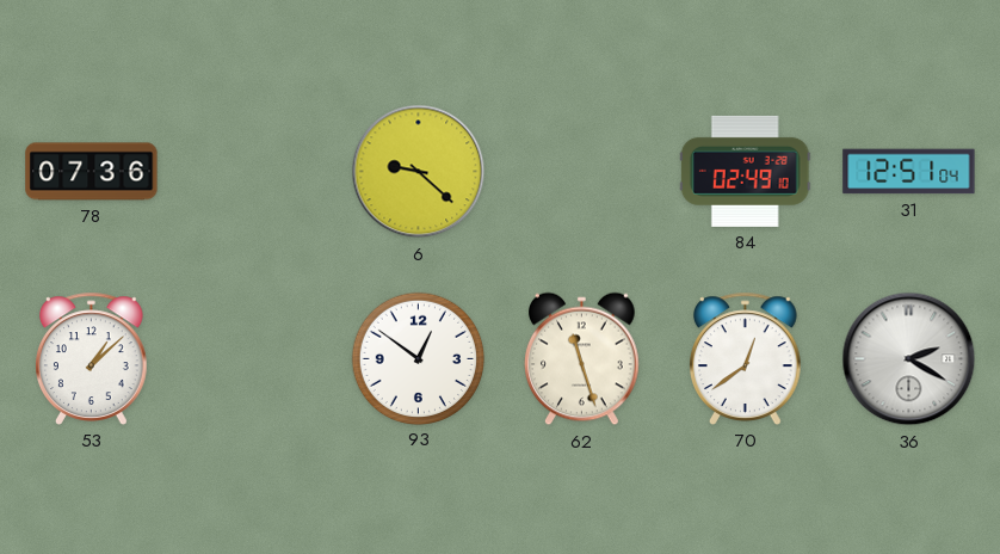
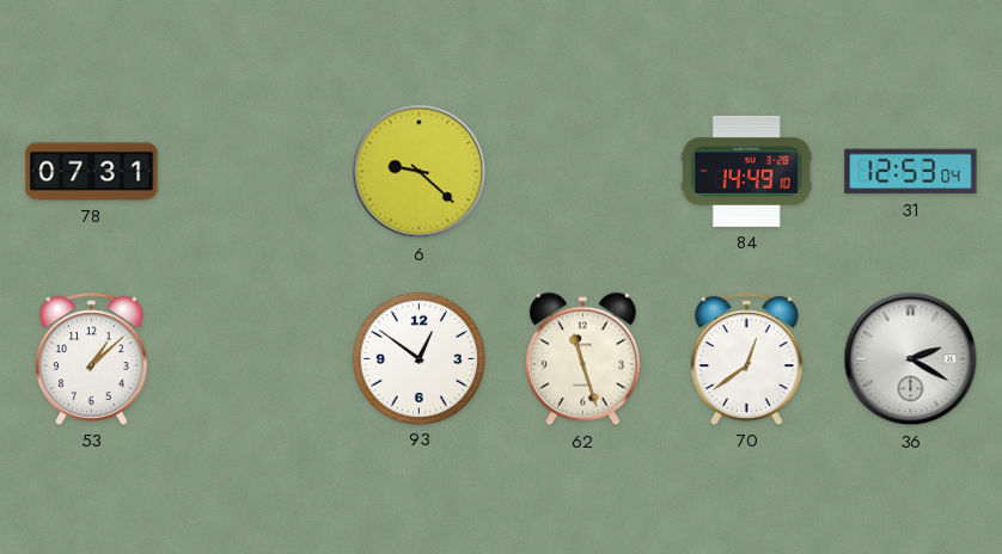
78: 07:36 -> 07:31
84: 02:49 -> 14:49
31: 12:51 -> 12:53
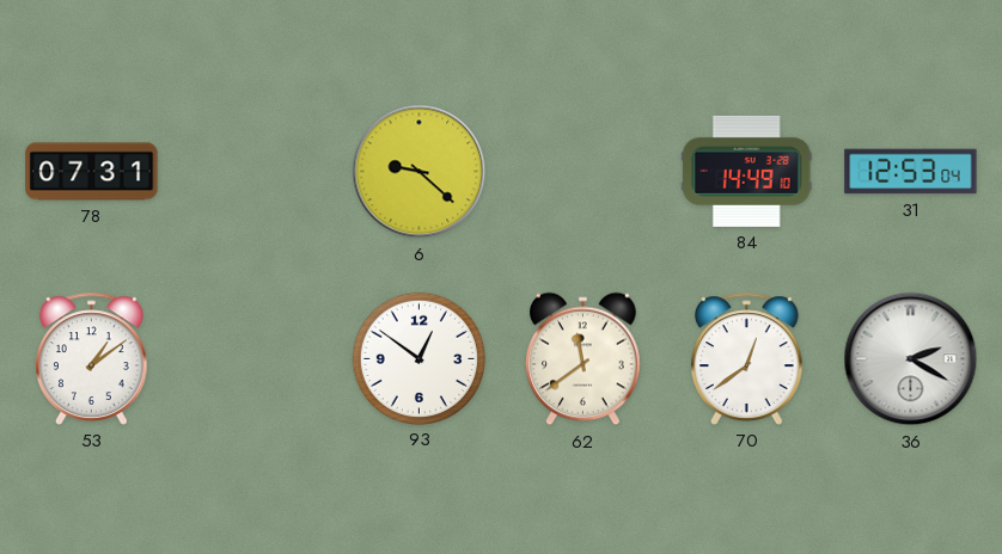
53: 1:08 -> 1:09
62: 11:27 -> 11:39
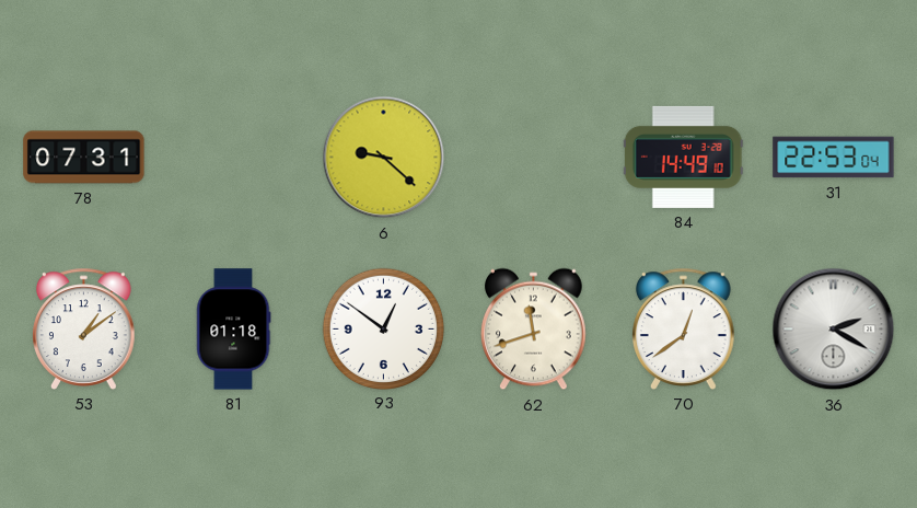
31: 12:53 -> 22:53
81: none -> 01:18
62: 11:39 -> 11:42
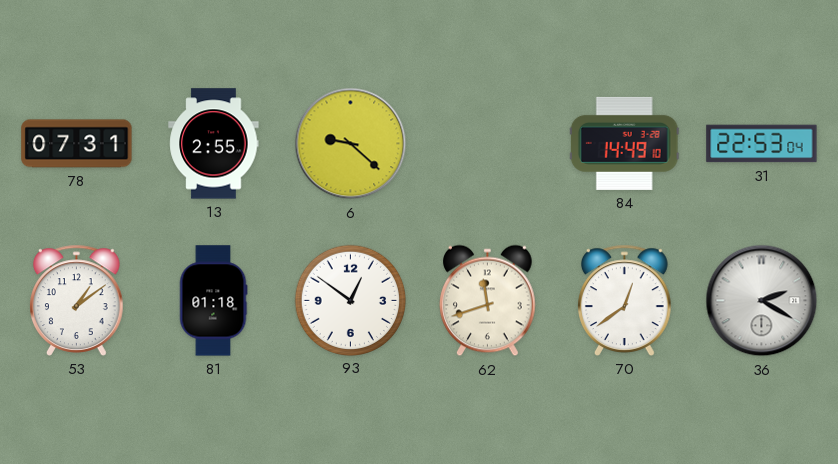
13: none -> 2:55
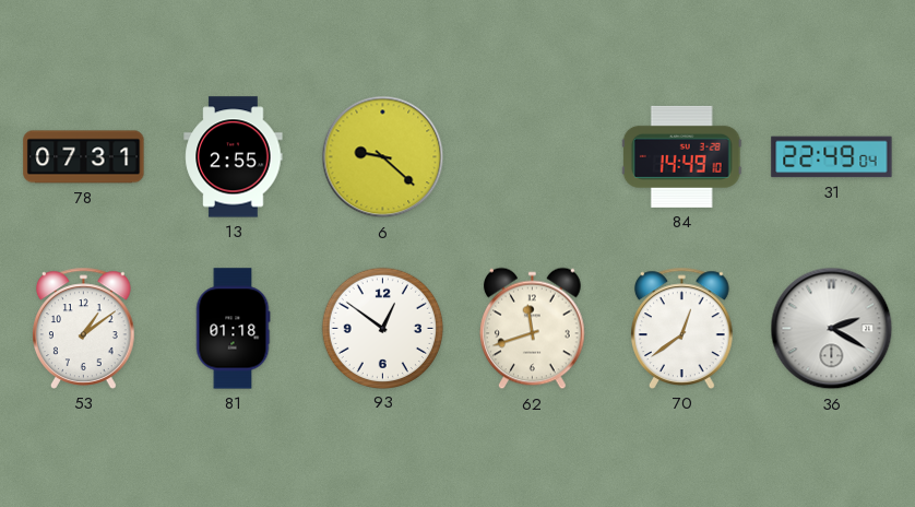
31: 22:53 -> 22:49
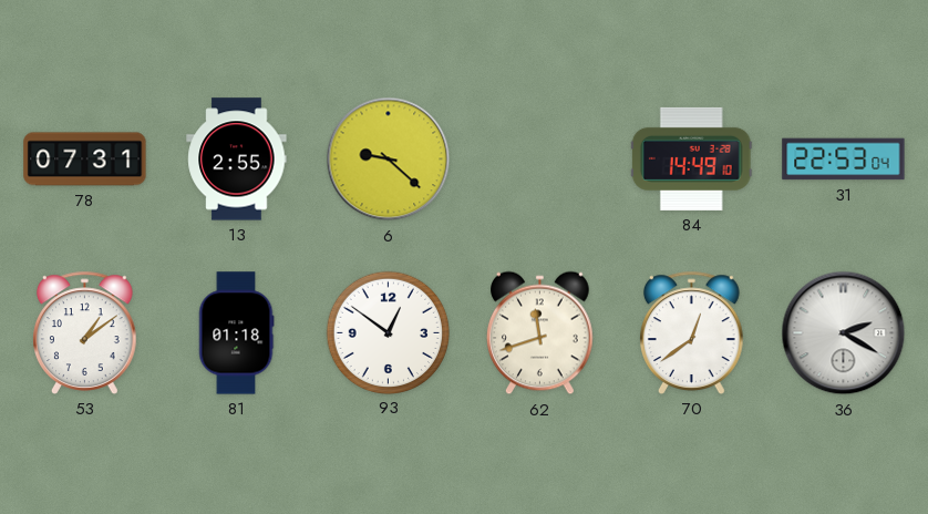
31: 22:49 -> 22:53
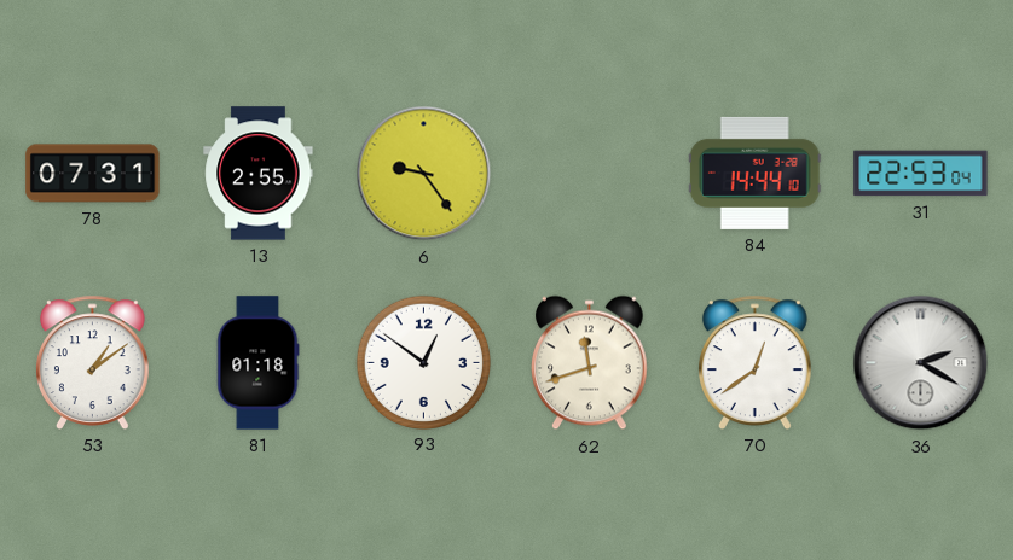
6: 9:22 -> 9:24
84: 14:49 -> 14:44
